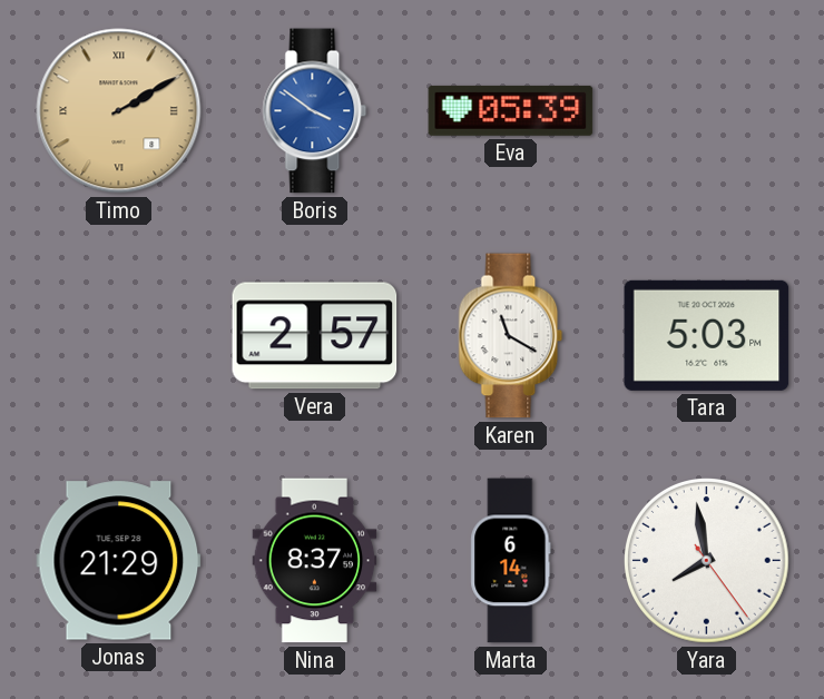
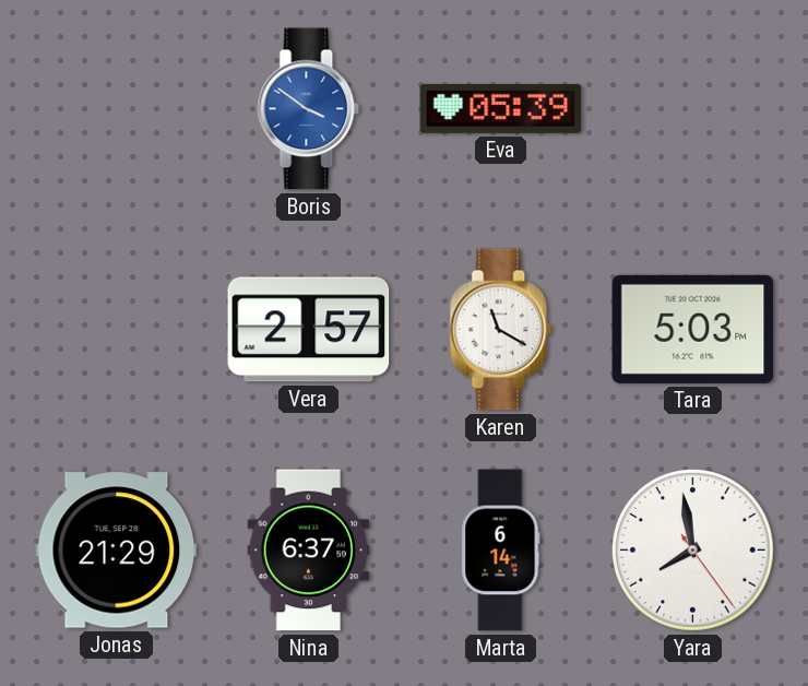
Timo: 2:10 -> none
Nina: 8:37 -> 6:37
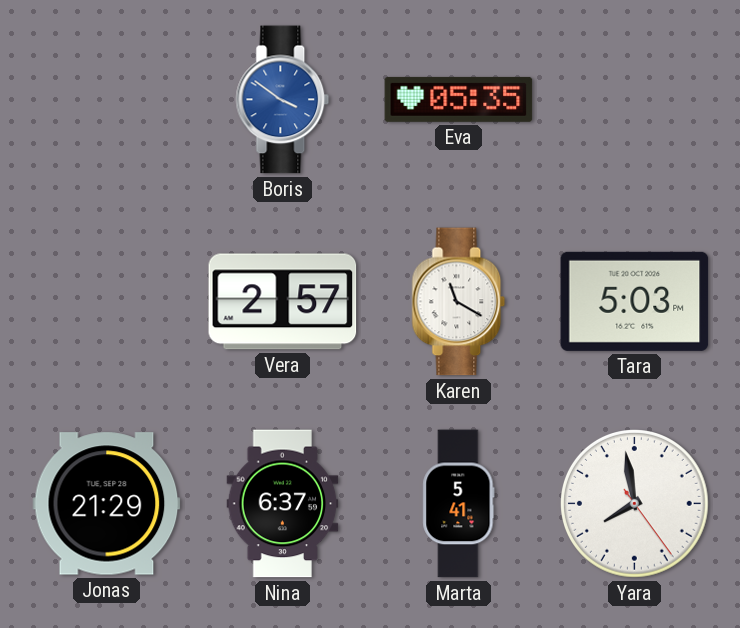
Eva: 05:39 -> 05:35
Marta: 6:14 -> 5:41
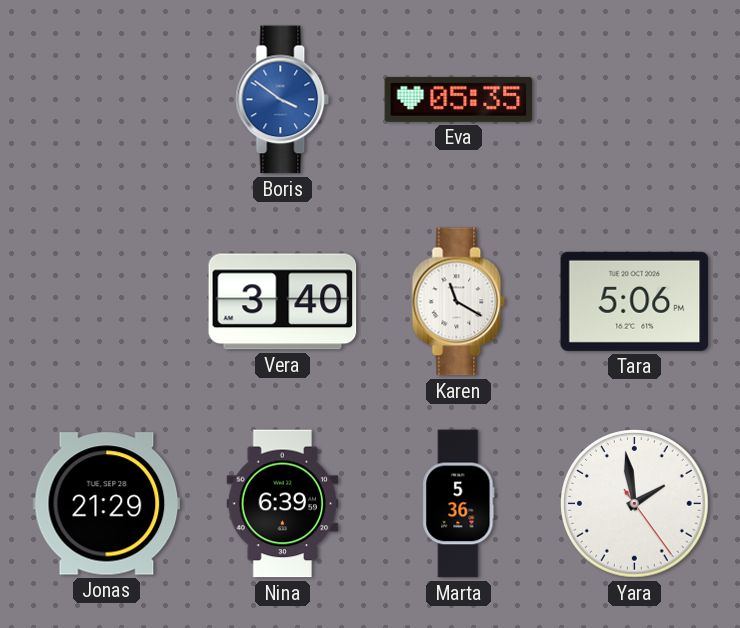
Vera: 2:57 -> 3:40
Tara: 5:03 -> 5:06
Nina: 6:37 -> 6:39
Marta: 5:41 -> 5:36
Yara: 7:58 -> 1:58
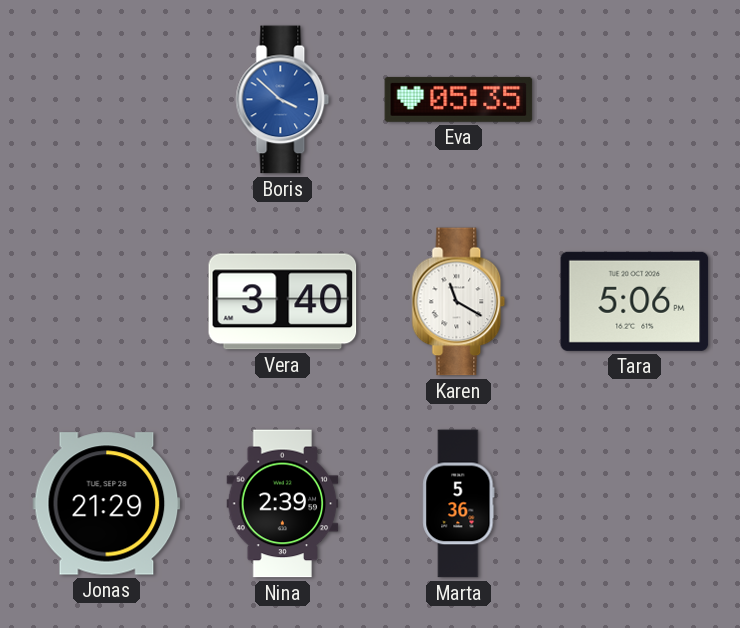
Boris: 3:51 -> 3:52
Nina: 6:39 -> 2:39
Yara: 1:58 -> none
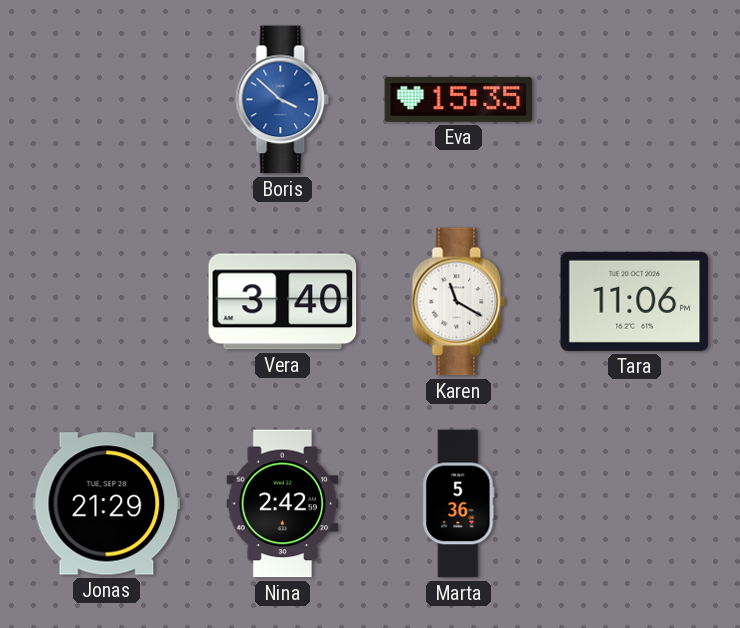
Eva: 05:35 -> 15:35
Tara: 5:06 -> 11:06
Nina: 2:39 -> 2:42
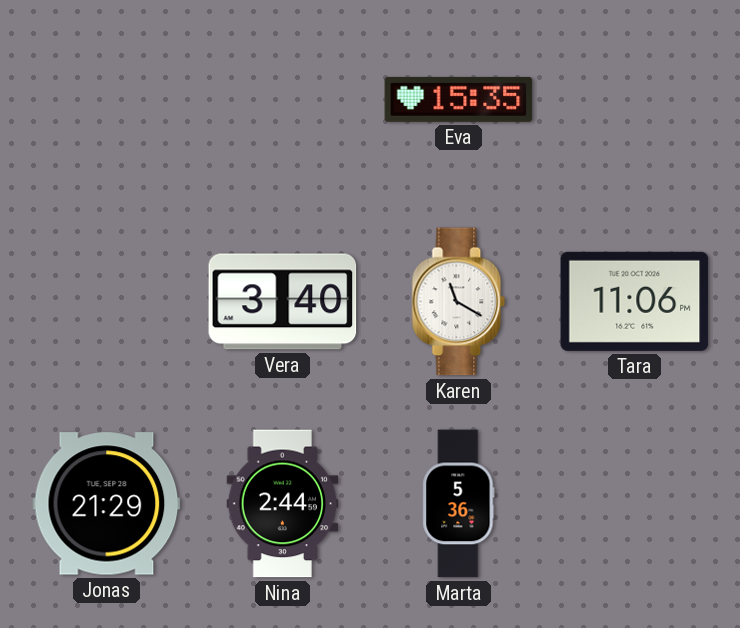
Boris: 3:52 -> none
Nina: 2:42 -> 2:44
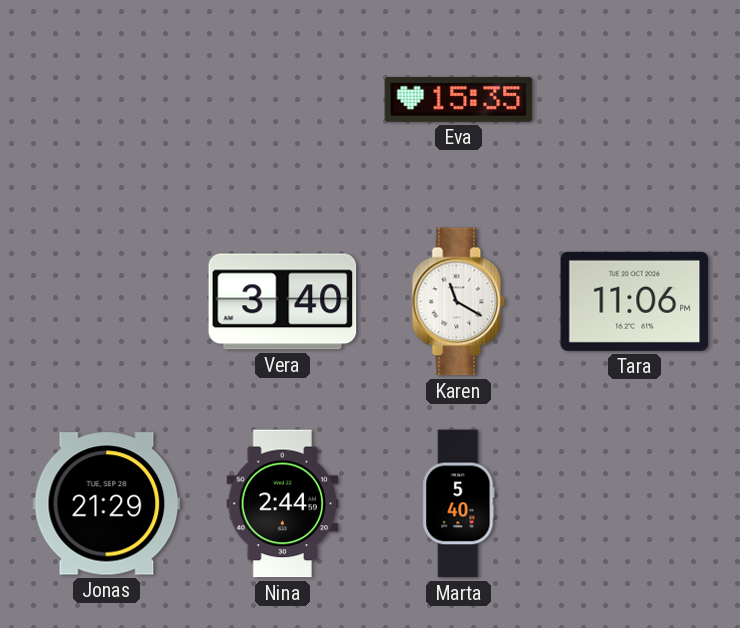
Marta: 5:36 -> 5:40
